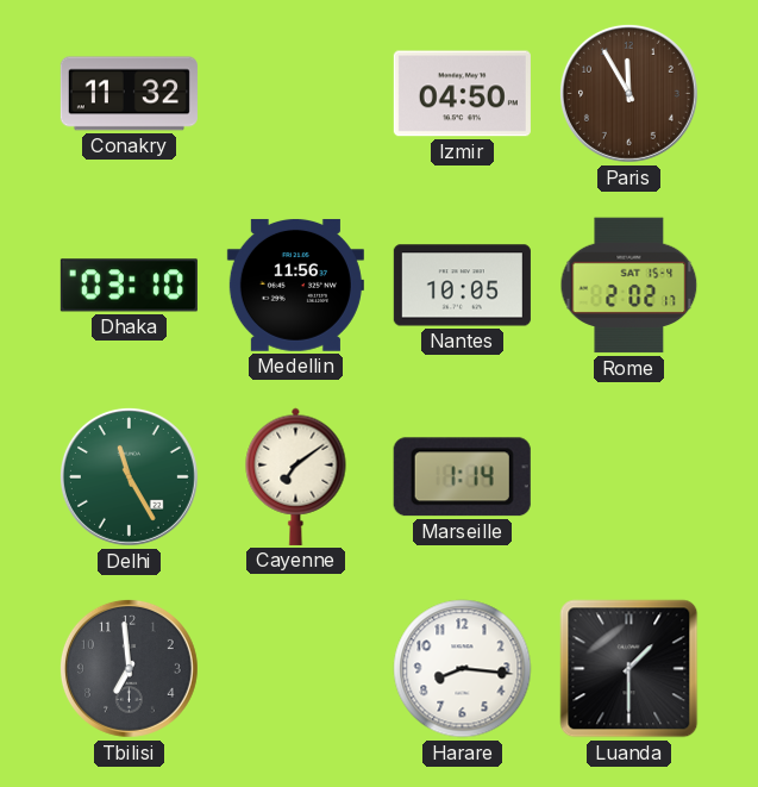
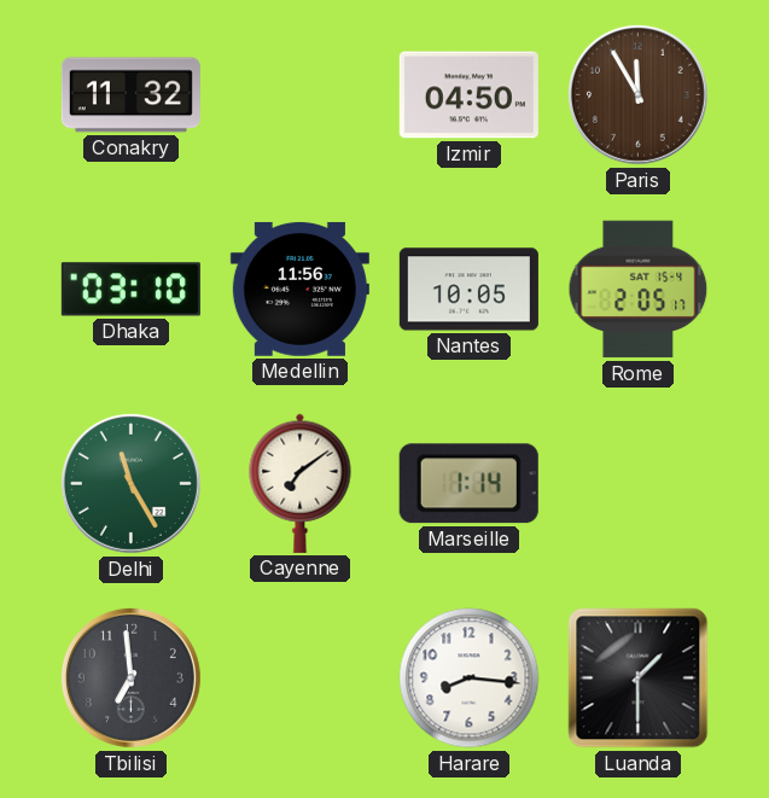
Rome: 2:02 -> 2:05
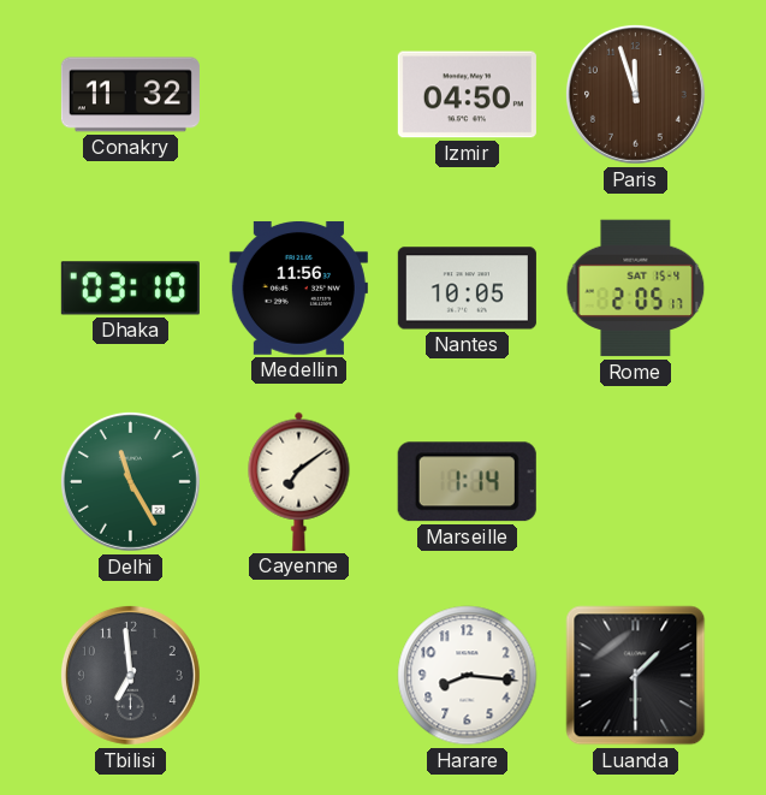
Paris: 11:55 -> 11:57
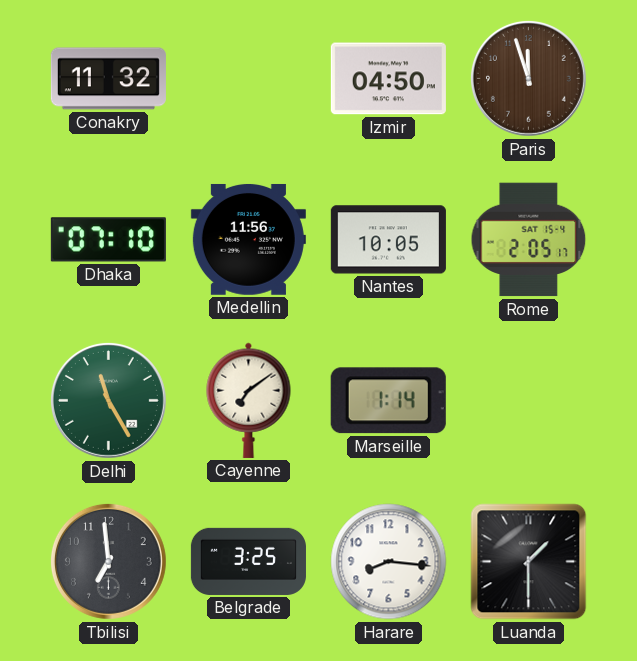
Dhaka: 03:10 -> 07:10
Belgrade: none -> 3:25
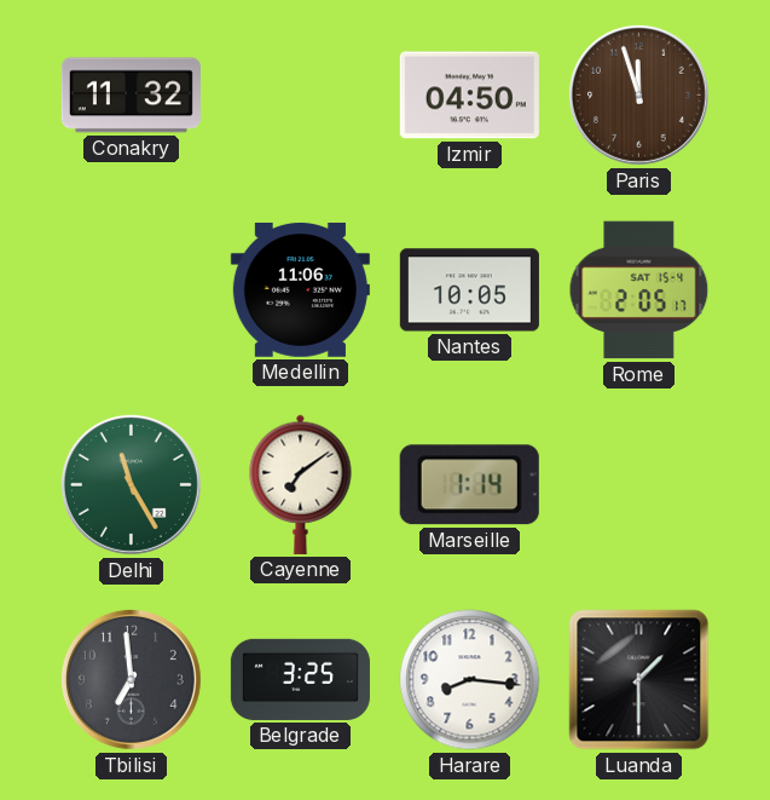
Dhaka: 07:10 -> none
Medellin: 11:56 -> 11:06
